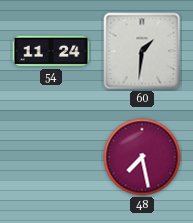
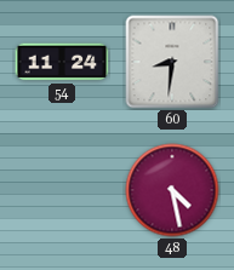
60: 1:31 -> 8:31
48: 7:28 -> 4:28
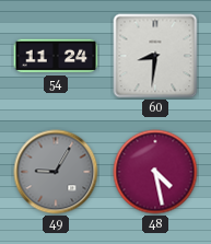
49: none -> 9:05
